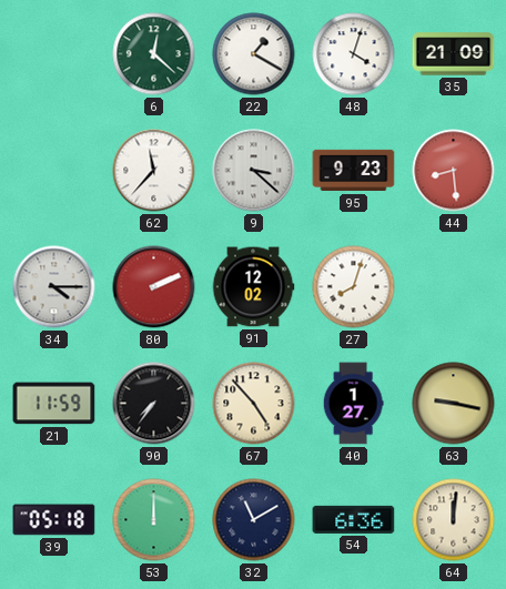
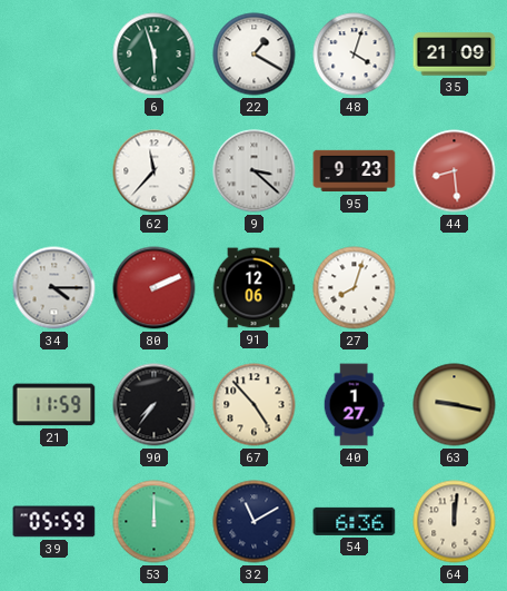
6: 12:22 -> 5:57
91: 12:02 -> 12:06
39: 05:18 -> 05:59
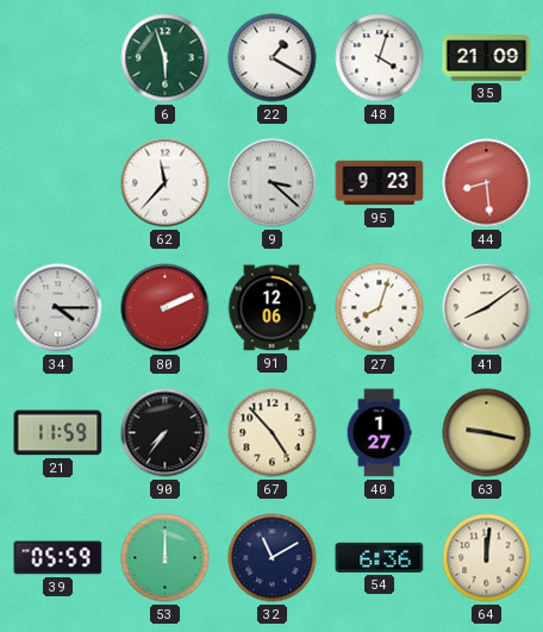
41: none -> 8:09
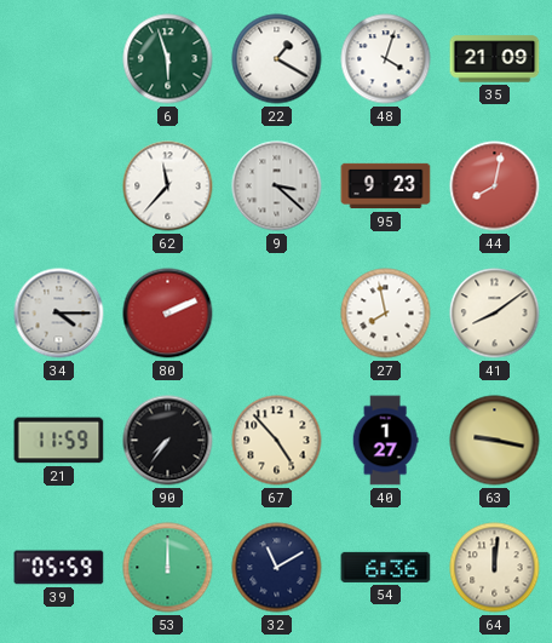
44: 8:29 -> 8:02
91: 12:06 -> none
27: 8:03 -> 7:58
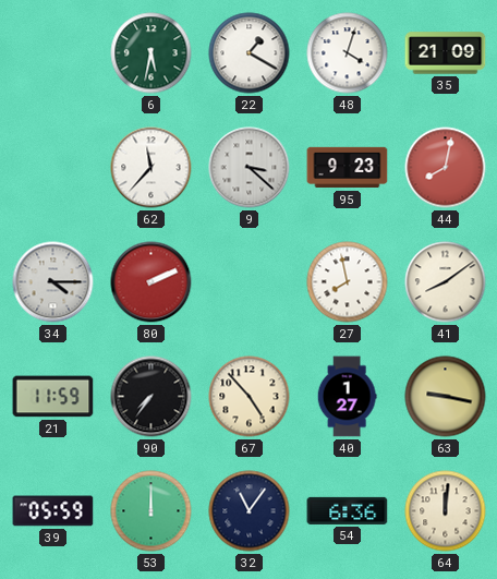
6: 5:57 -> 5:32
32: 11:10 -> 11:06
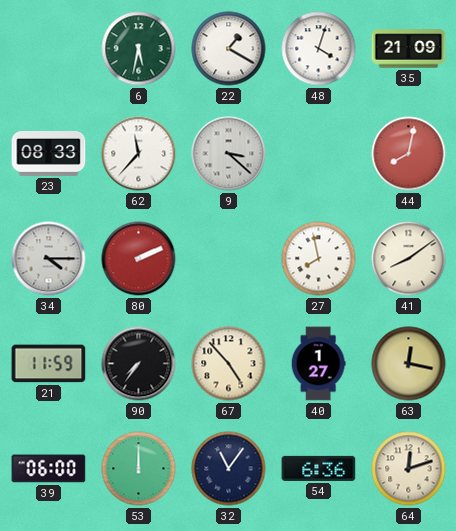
23: none -> 08:33
95: 9:23 -> none
63: 9:17 -> 12:17
39: 05:59 -> 06:00
64: 12:01 -> 12:12
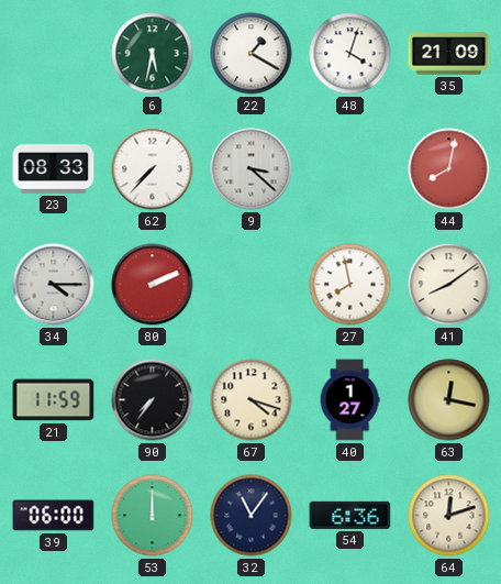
62: 11:37 -> 7:37
67: 4:53 -> 4:18
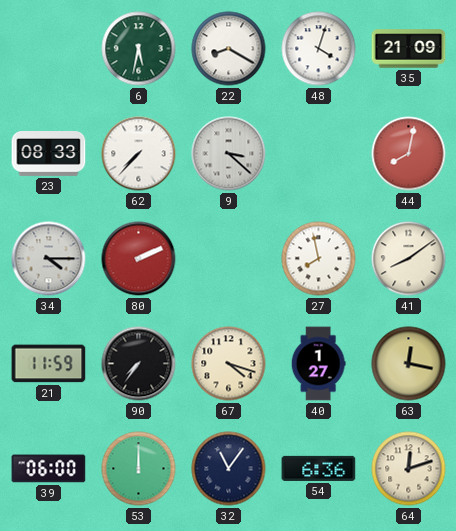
22: 1:20 -> 8:20
